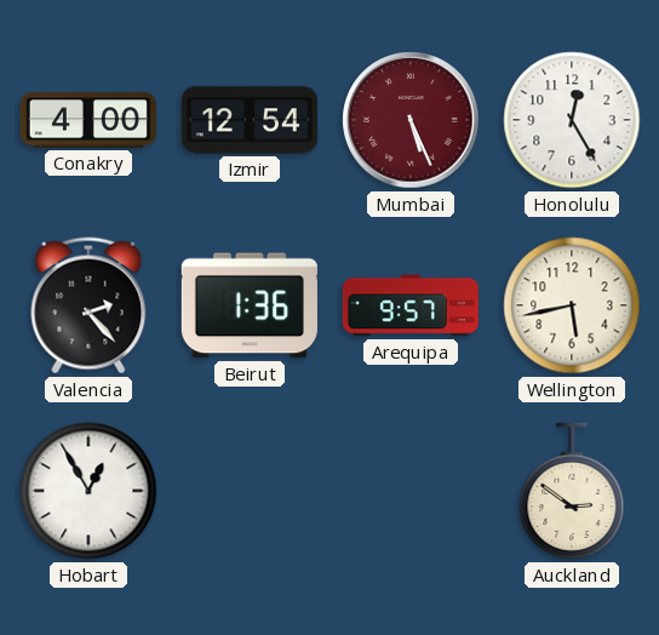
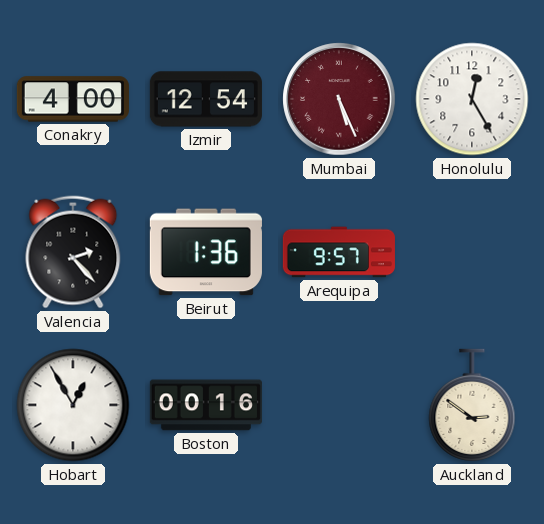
Wellington: 5:43 -> none
Boston: none -> 00:16
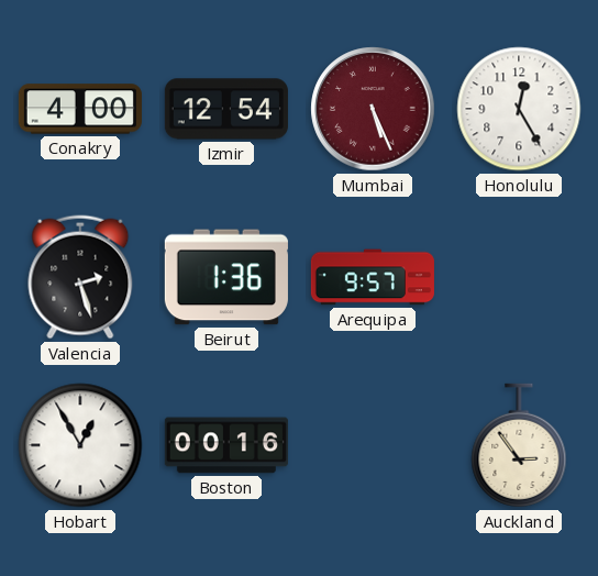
Valencia: 2:23 -> 2:27
Auckland: 2:51 -> 2:54
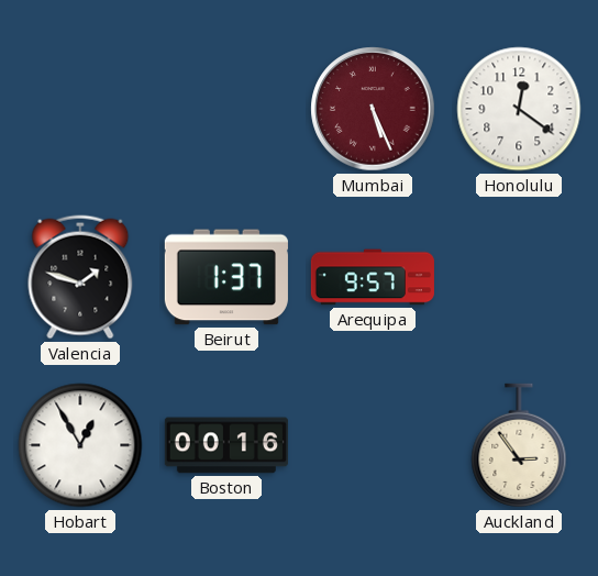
Conakry: 4:00 -> none
Izmir: 12:54 -> none
Honolulu: 12:25 -> 12:21
Valencia: 2:27 -> 1:48
Beirut: 1:36 -> 1:37
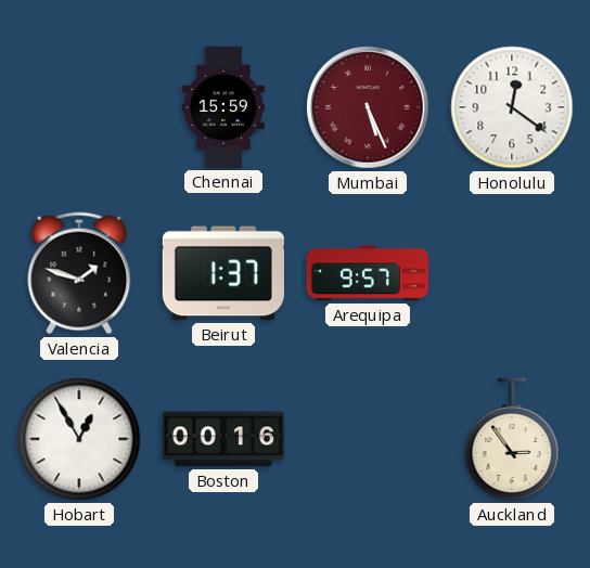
Chennai: none -> 15:59
